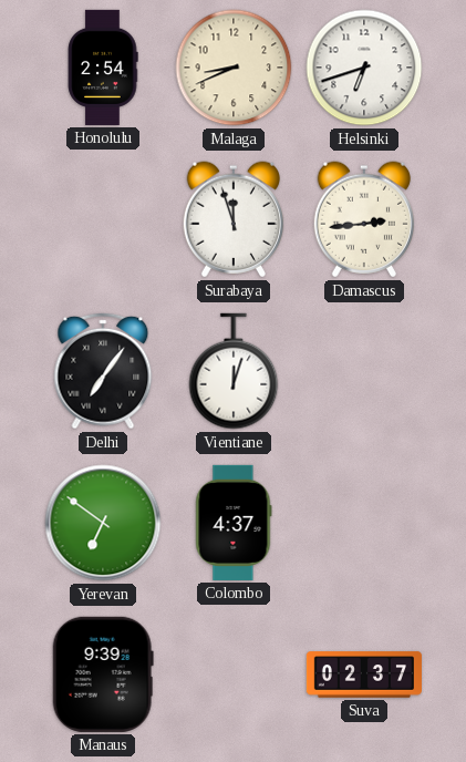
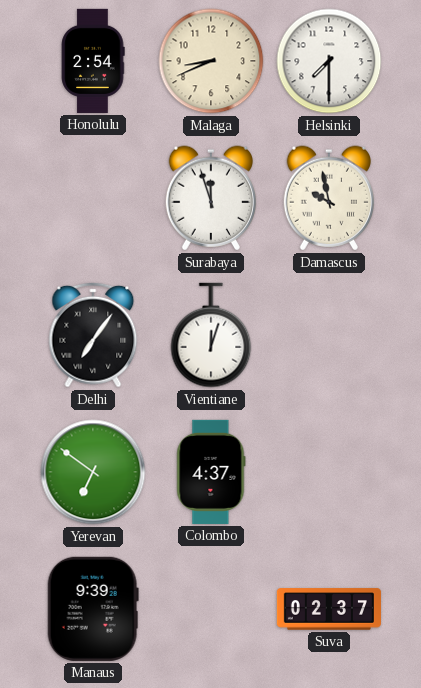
Helsinki: 6:42 -> 7:30
Damascus: 2:44 -> 9:58
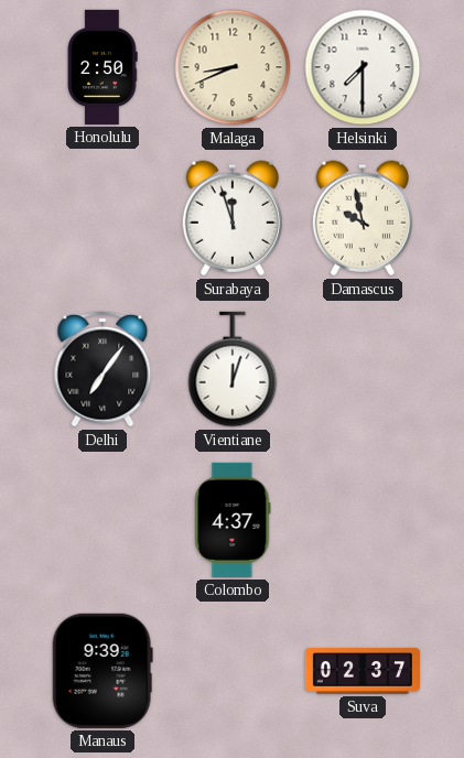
Honolulu: 2:54 -> 2:50
Yerevan: 6:51 -> none
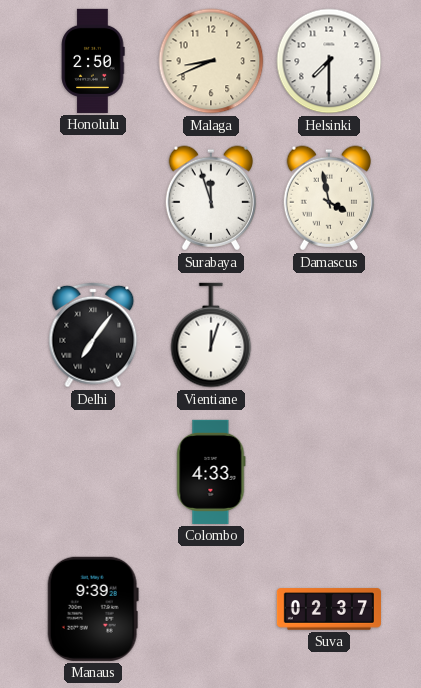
Damascus: 9:58 -> 3:58
Colombo: 4:37 -> 4:33
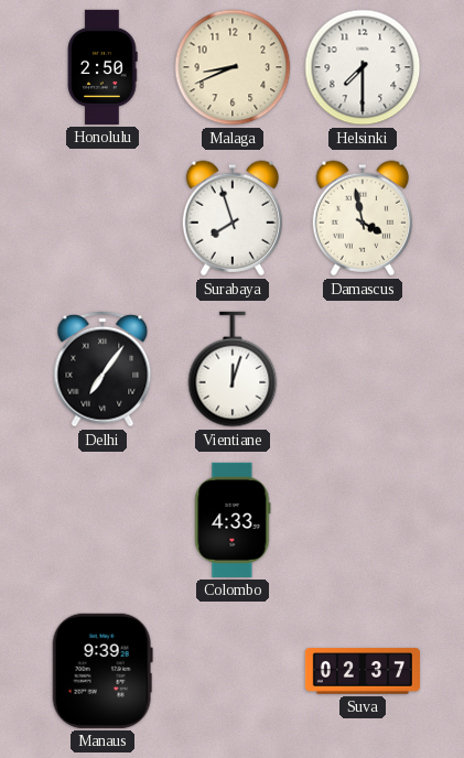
Surabaya: 11:57 -> 7:57
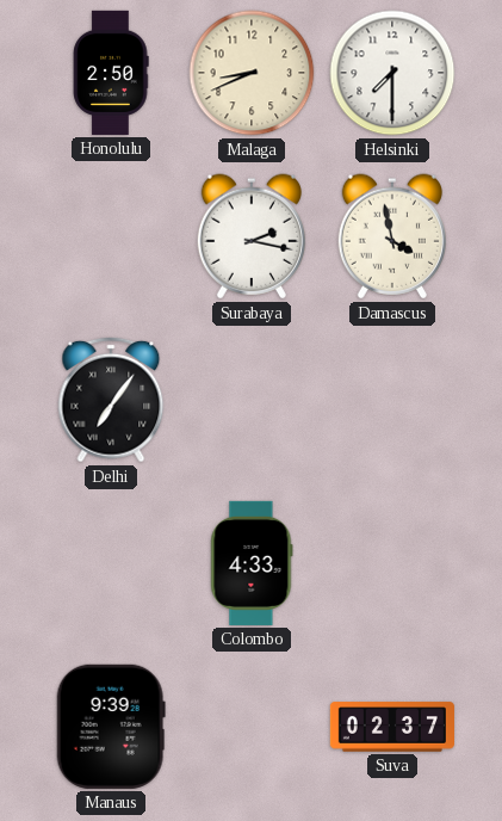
Surabaya: 7:57 -> 2:17
Vientiane: 12:03 -> none
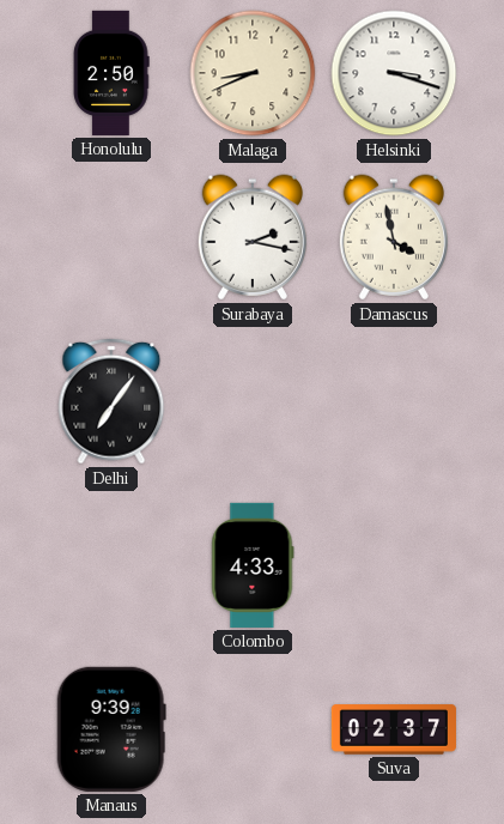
Helsinki: 7:30 -> 3:18
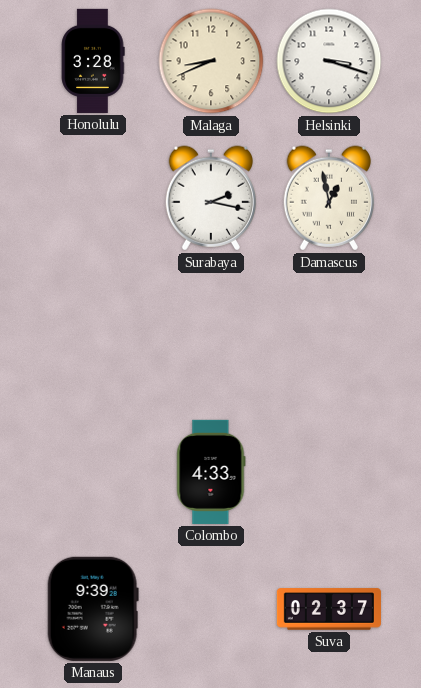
Honolulu: 2:50 -> 3:28
Damascus: 3:58 -> 12:58
Delhi: 7:06 -> none
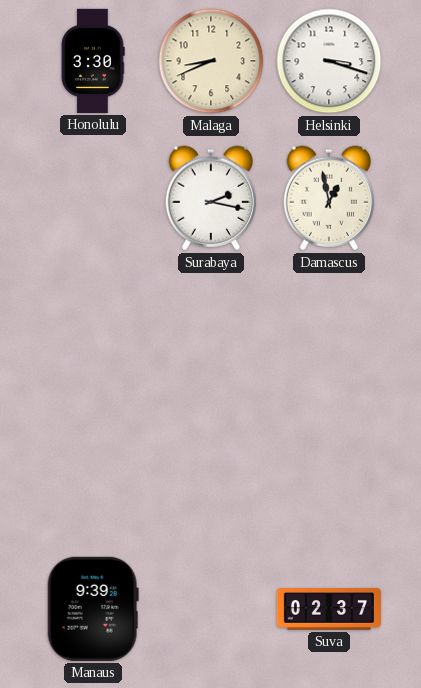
Honolulu: 3:28 -> 3:30
Colombo: 4:33 -> none
